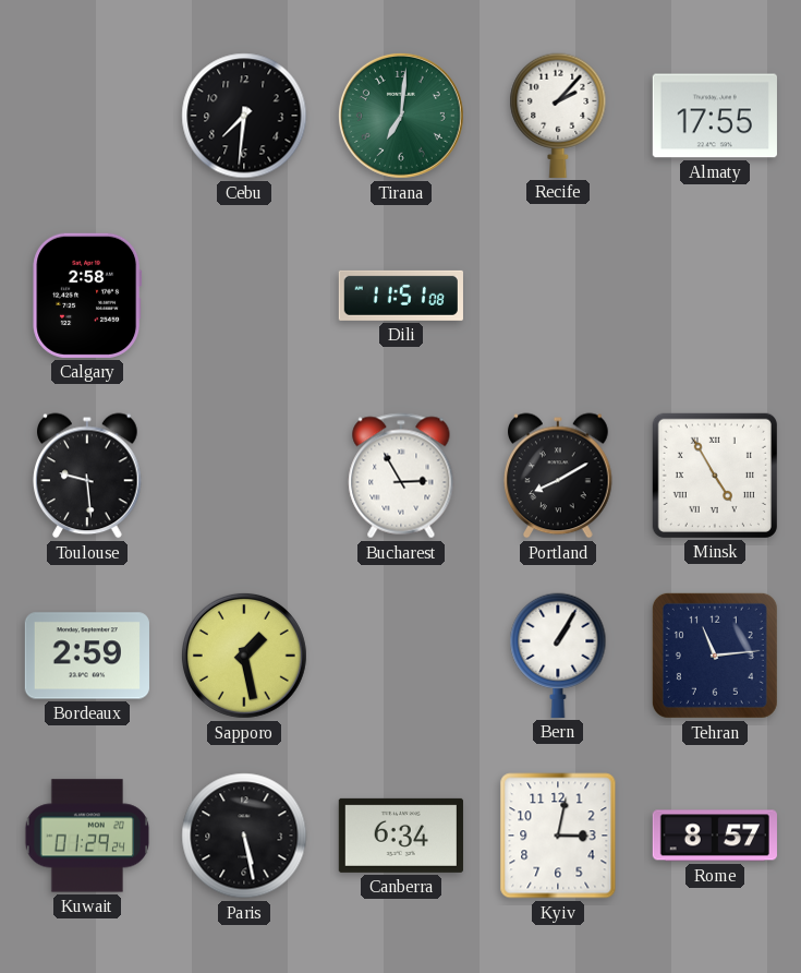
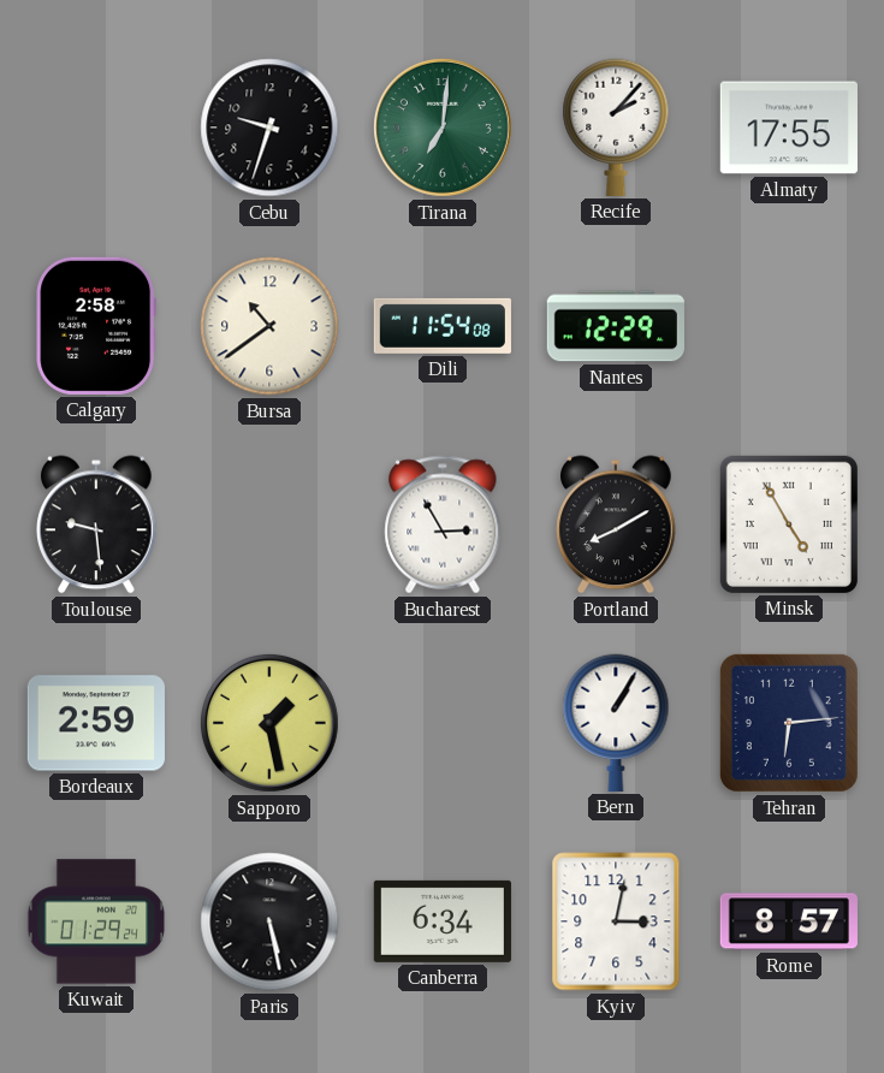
Cebu: 7:31 -> 9:33
Bursa: none -> 10:39
Dili: 11:51 -> 11:54
Nantes: none -> 12:29
Tehran: 11:14 -> 6:14
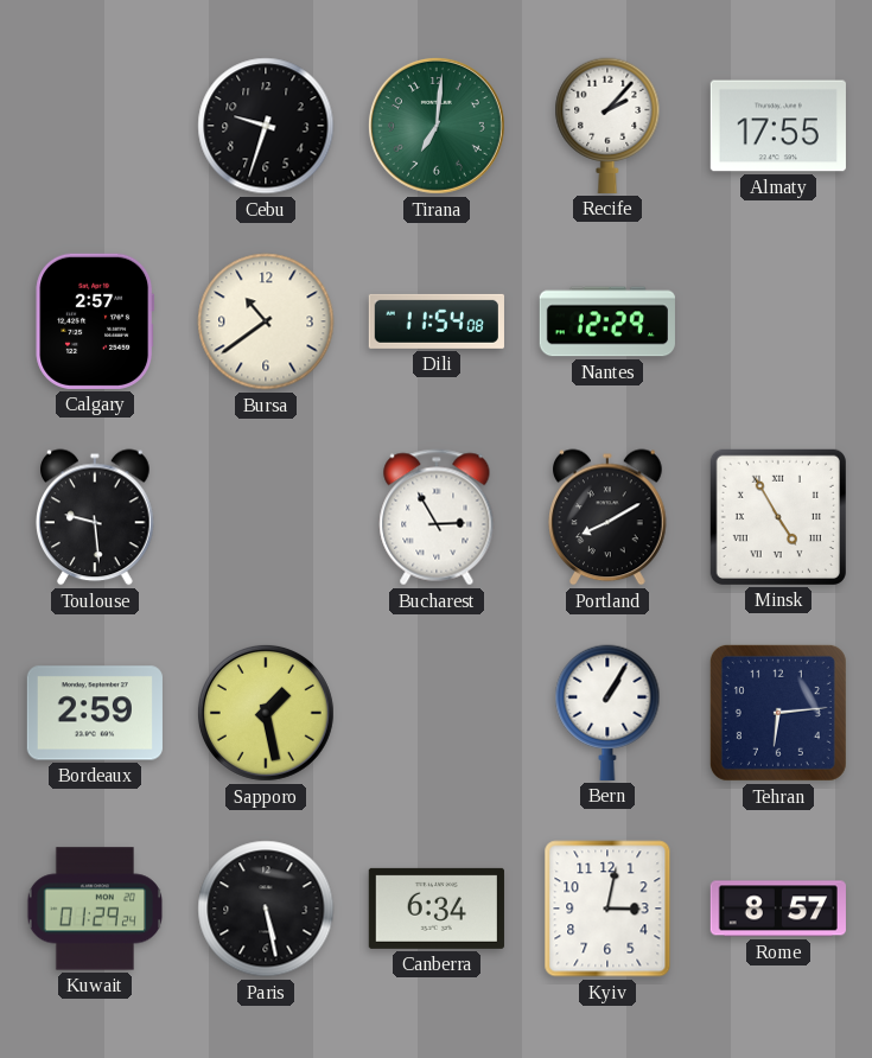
Calgary: 2:58 -> 2:57
